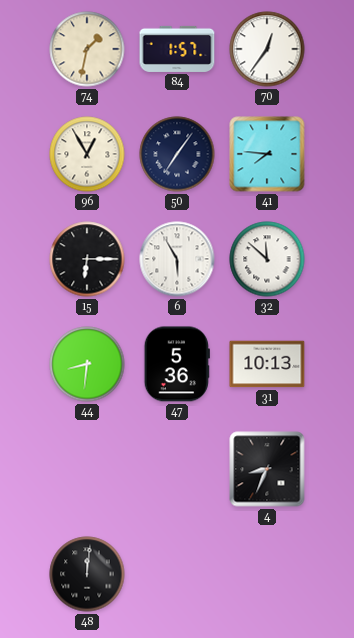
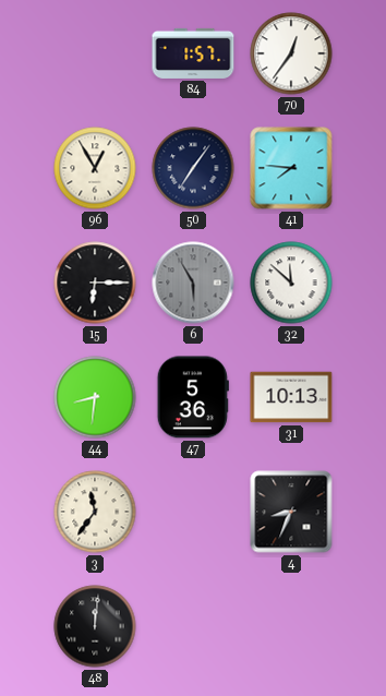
74: 1:32 -> none
6 dial: white -> grey
3: none -> 11:36
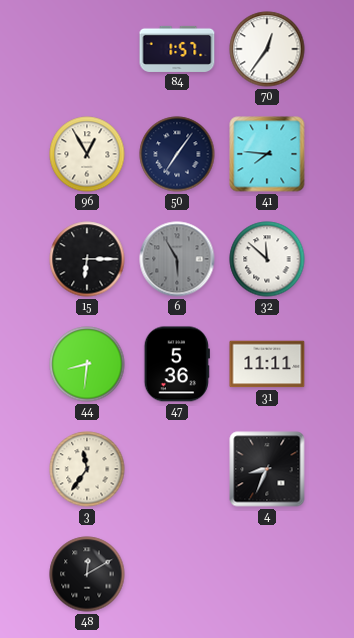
31: 10:13 -> 11:11
48: 12:01 -> 12:10
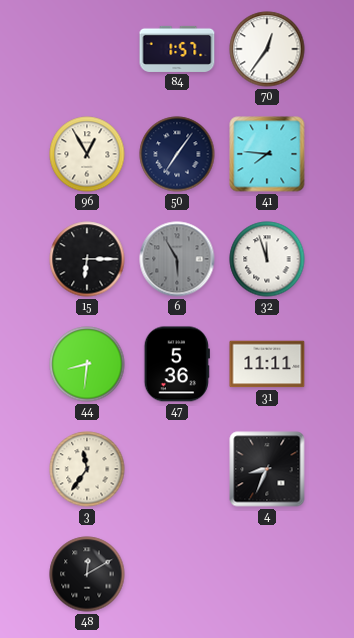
32: 11:52 -> 11:57
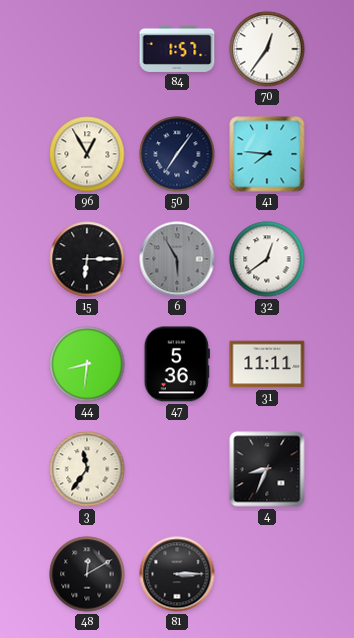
32: 11:57 -> 12:39
81: none -> 3:15
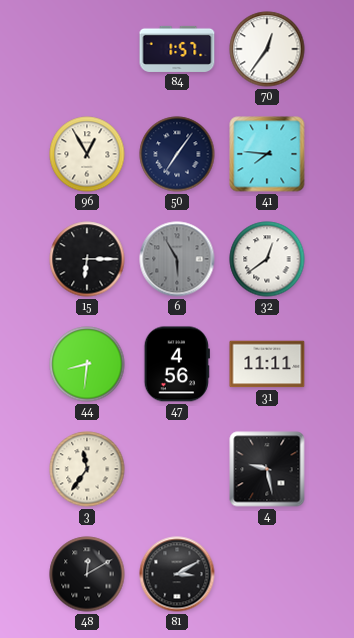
47: 5:36 -> 4:56
4: 8:34 -> 9:28
81: 3:15 -> 3:10
